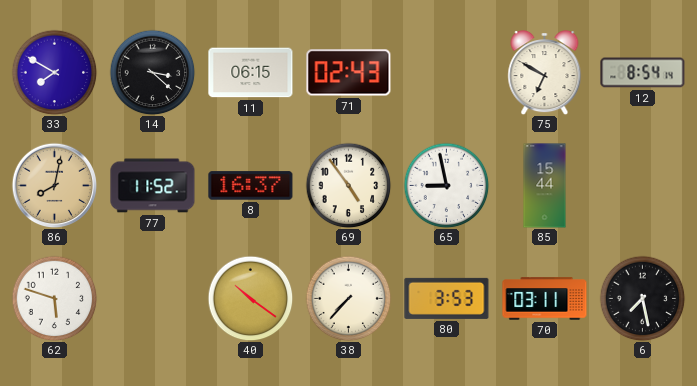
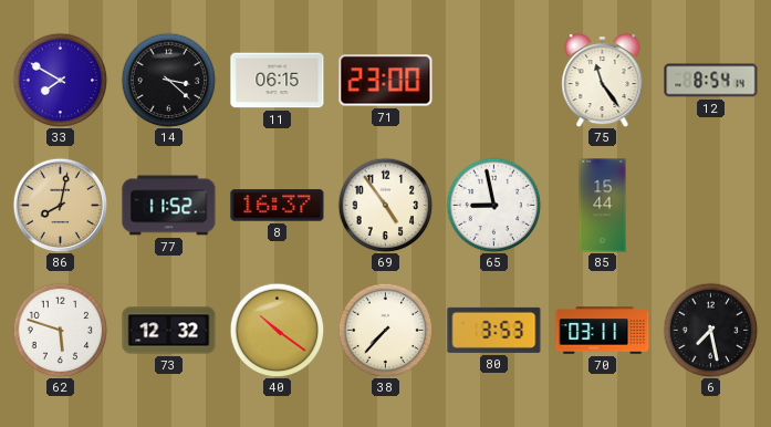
71: 02:43 -> 23:00
75: 6:50 -> 11:24
73: none -> 12:32
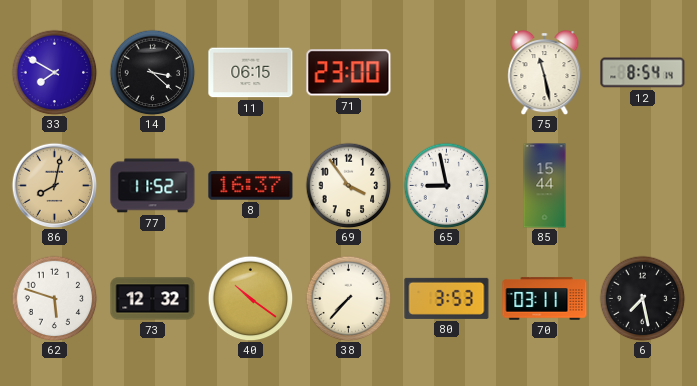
75: 11:24 -> 11:28
69: 4:54 -> 3:54
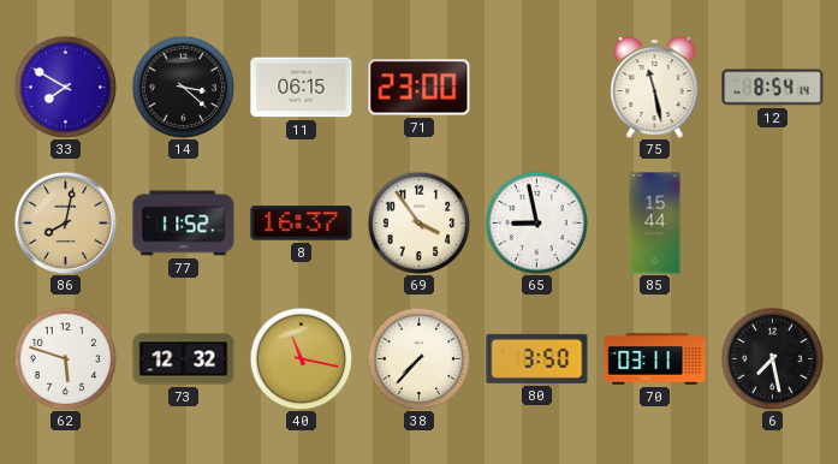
40: 10:21 -> 11:17
80: 3:53 -> 3:50
